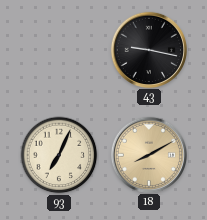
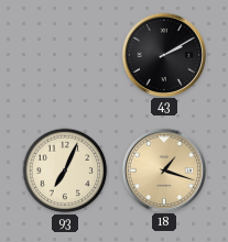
43: 9:17 -> 2:10
18: 8:10 -> 1:18
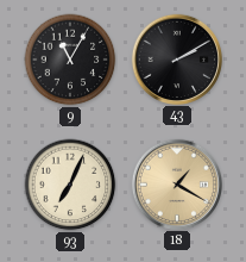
9: none -> 11:05
18: 1:18 -> 1:20
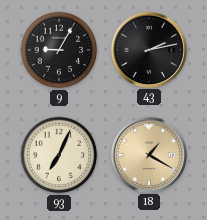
9: 11:05 -> 9:05
43: 2:10 -> 2:13
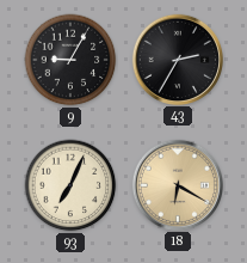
43: 2:13 -> 2:35
18: 1:20 -> 6:20
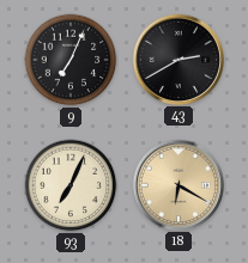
9: 9:05 -> 7:04
43: 2:35 -> 2:40
